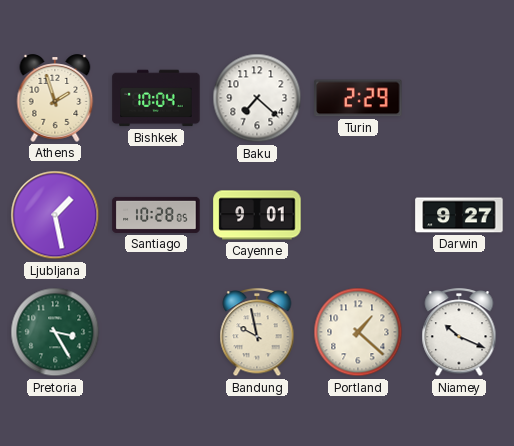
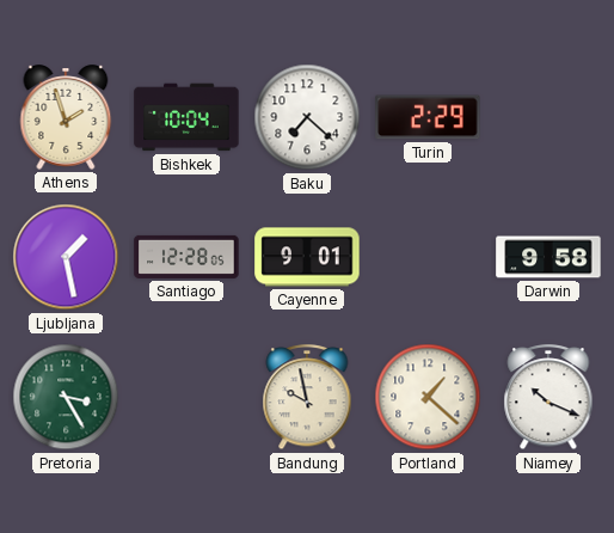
Santiago: 10:28 -> 12:28
Darwin: 9:27 -> 9:58
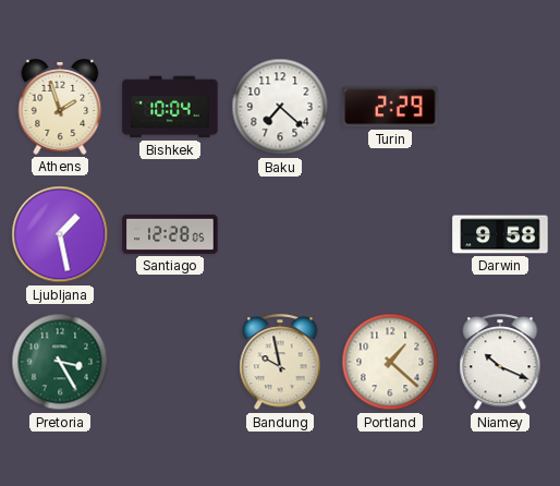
Cayenne: 9:01 -> none
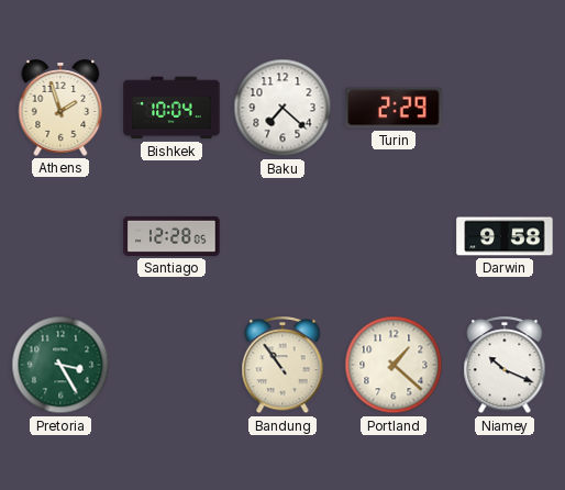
Ljubljana: 1:28 -> none
Bandung: 9:58 -> 10:54
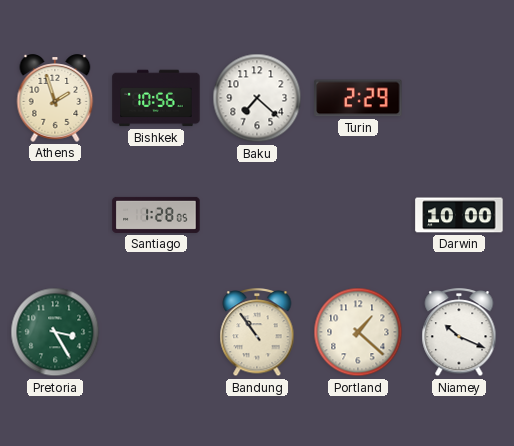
Bishkek: 10:04 -> 10:56
Santiago: 12:28 -> 1:28
Darwin: 9:58 -> 10:00
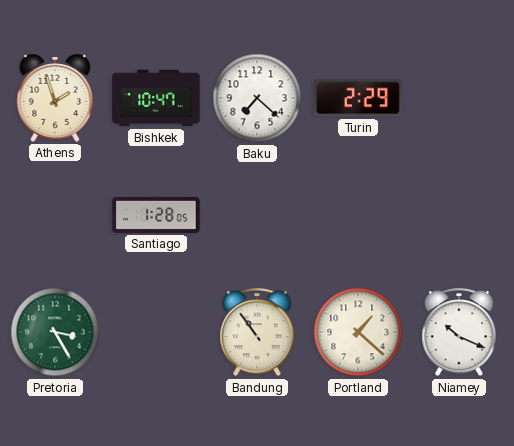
Bishkek: 10:56 -> 10:47
Darwin: 10:00 -> none
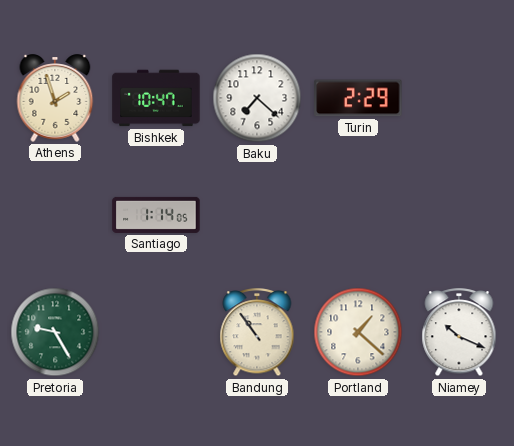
Santiago: 1:28 -> 1:14
Pretoria: 3:25 -> 9:25
